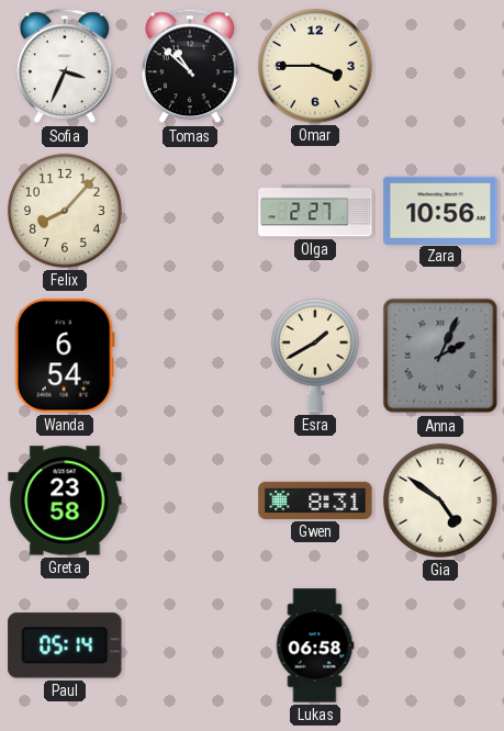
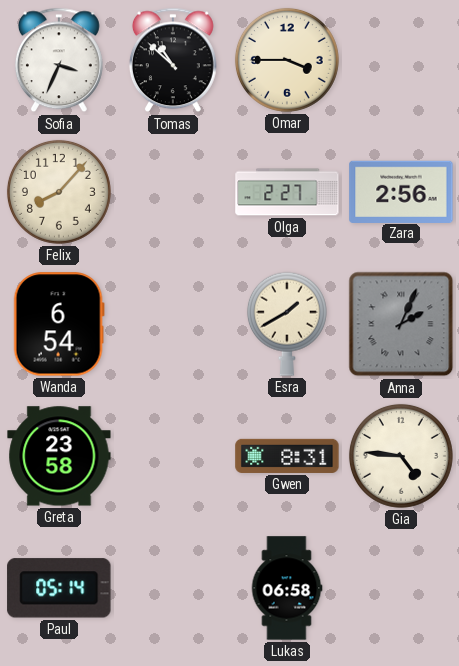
Zara: 10:56 -> 2:56
Gia: 4:51 -> 4:46
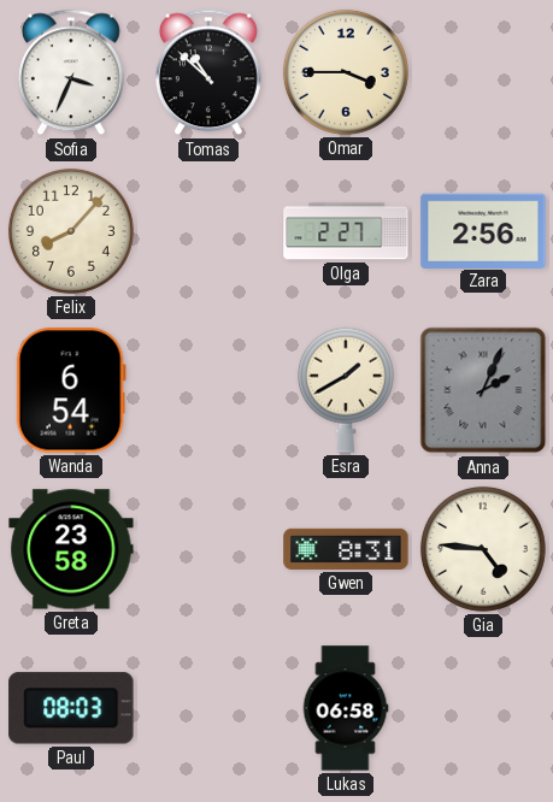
Paul: 05:14 -> 08:03
